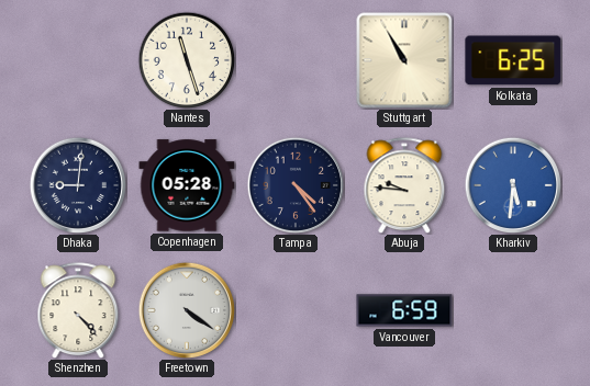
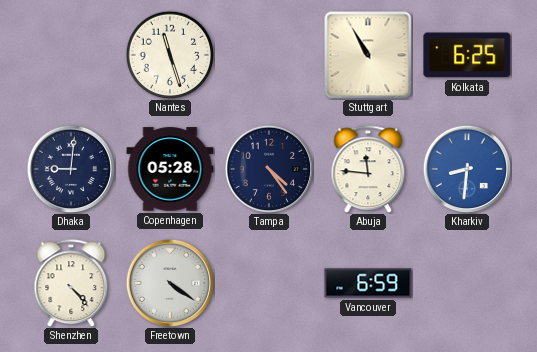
Abuja: 9:46 -> 11:46
Kharkiv: 5:31 -> 8:31
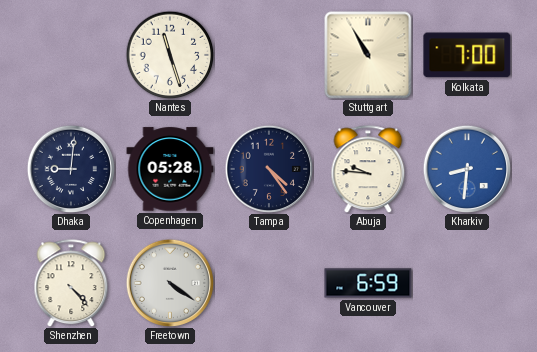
Kolkata: 6:25 -> 7:00
Abuja: 11:46 -> 9:46
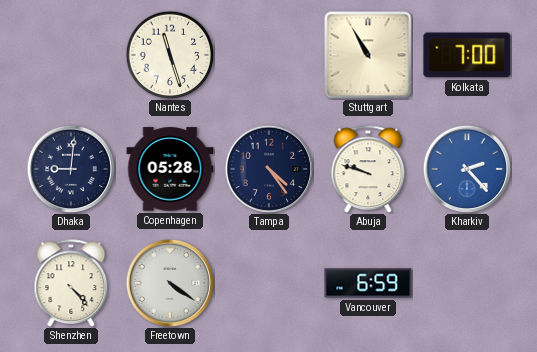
Abuja: 9:46 -> 9:48
Kharkiv: 8:31 -> 2:23
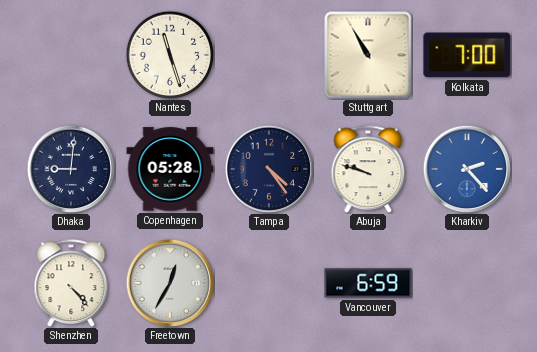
Freetown: 4:21 -> 12:35
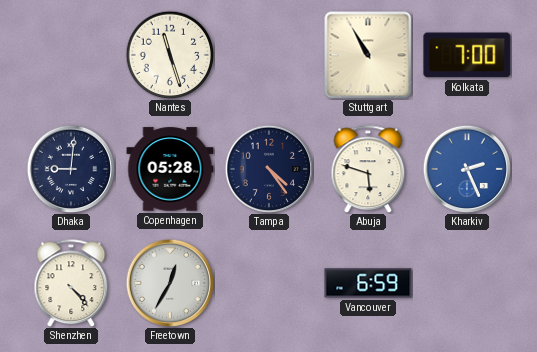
Abuja: 9:48 -> 5:48
Kharkiv: 2:23 -> 2:26
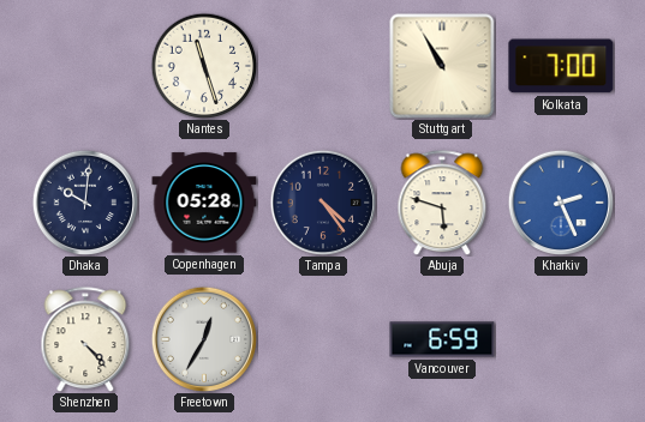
Dhaka: 9:01 -> 10:01
